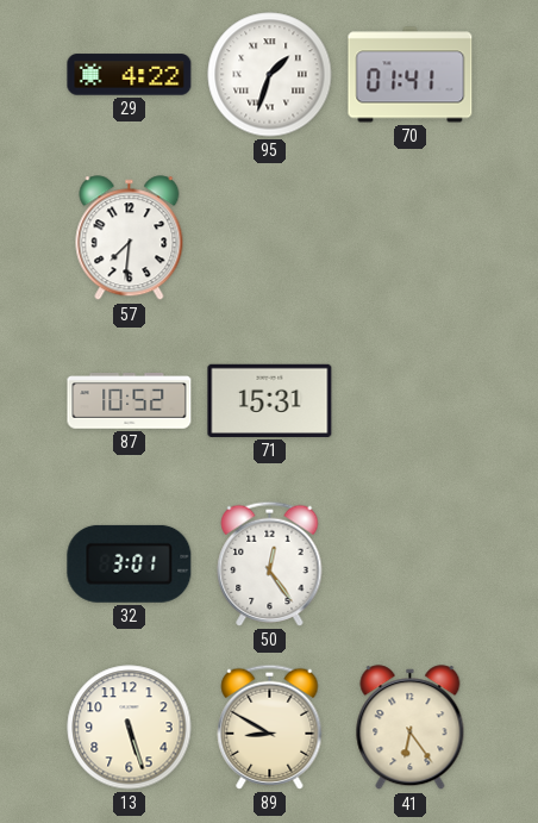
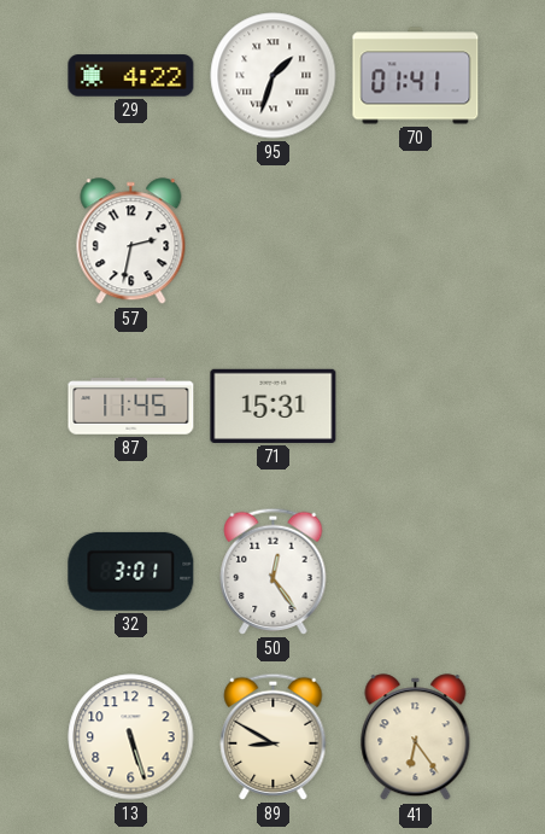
57: 7:31 -> 2:32
87: 10:52 -> 11:45
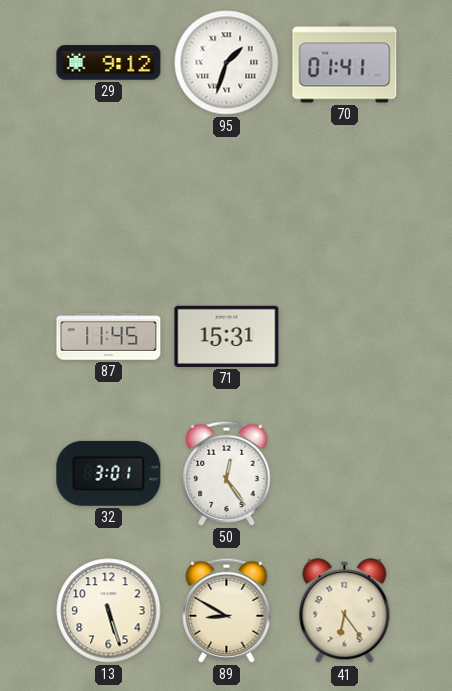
29: 4:22 -> 9:12
57: 2:32 -> none
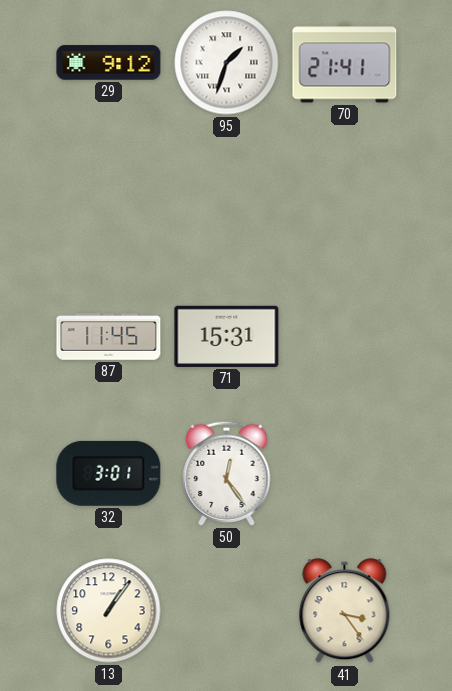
70: 01:41 -> 21:41
13: 5:27 -> 1:06
89: 8:50 -> none
41: 6:24 -> 3:24
